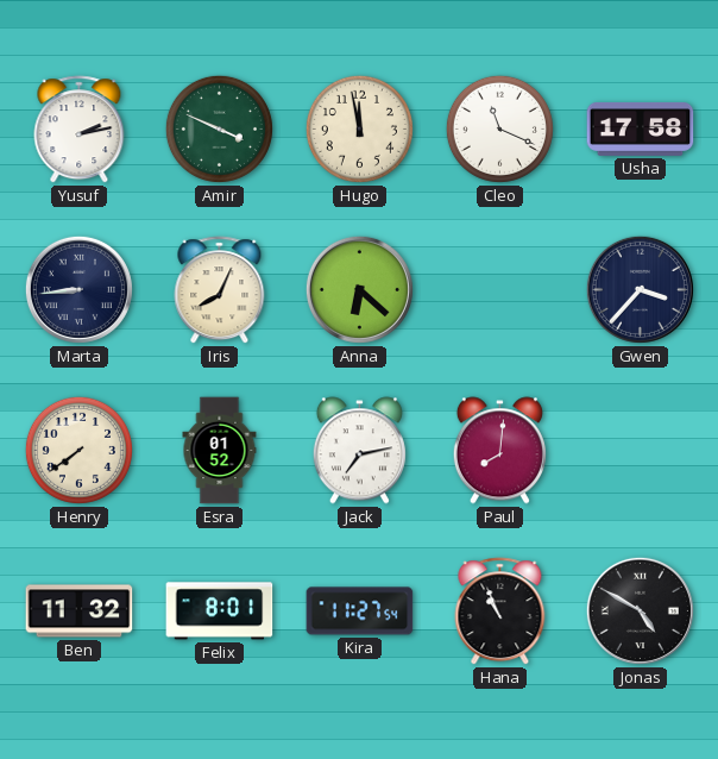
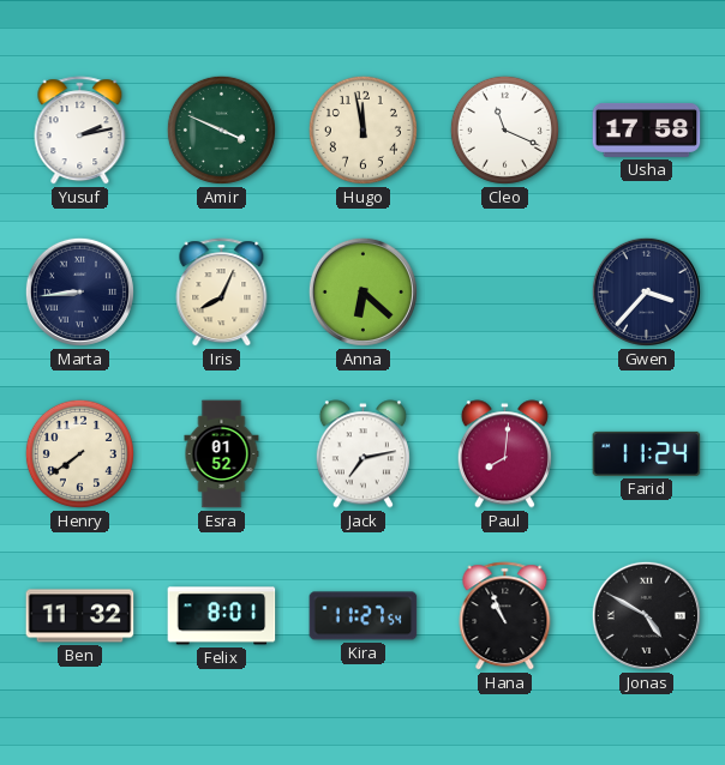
Farid: none -> 11:24
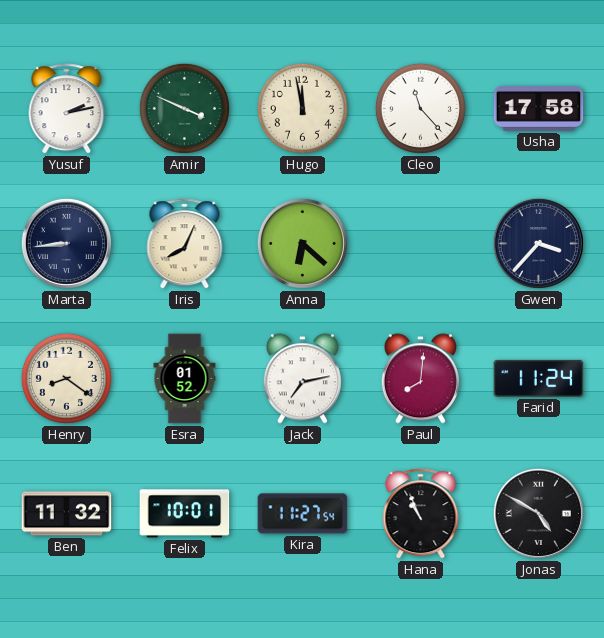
Cleo: 11:19 -> 11:23
Henry: 7:39 -> 8:21
Felix: 8:01 -> 10:01
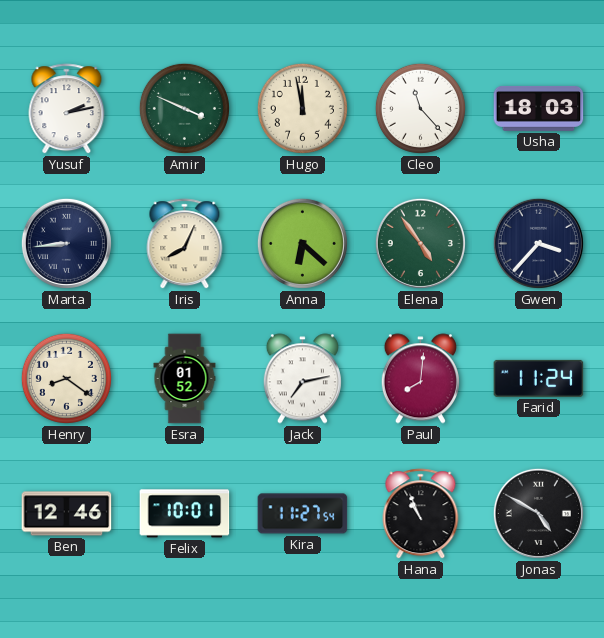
Usha: 17:58 -> 18:03
Elena: none -> 4:54
Ben: 11:32 -> 12:46
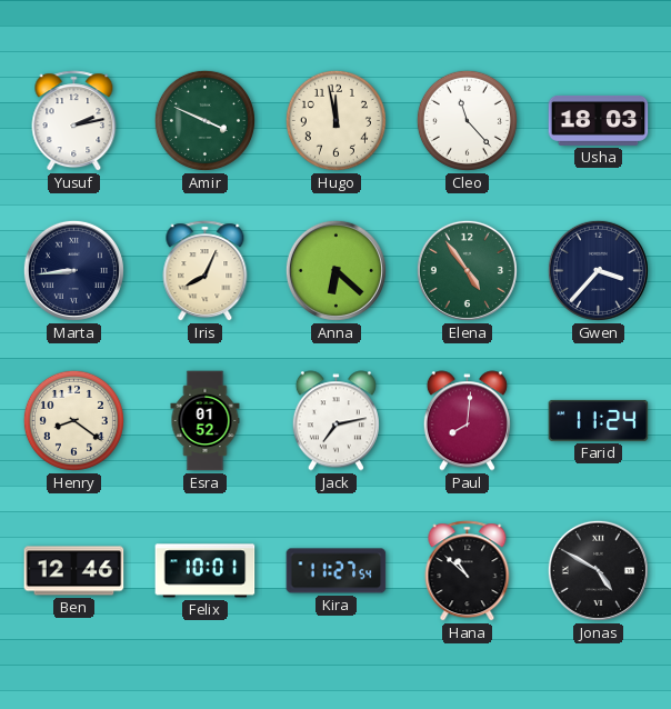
Hana: 10:56 -> 10:52
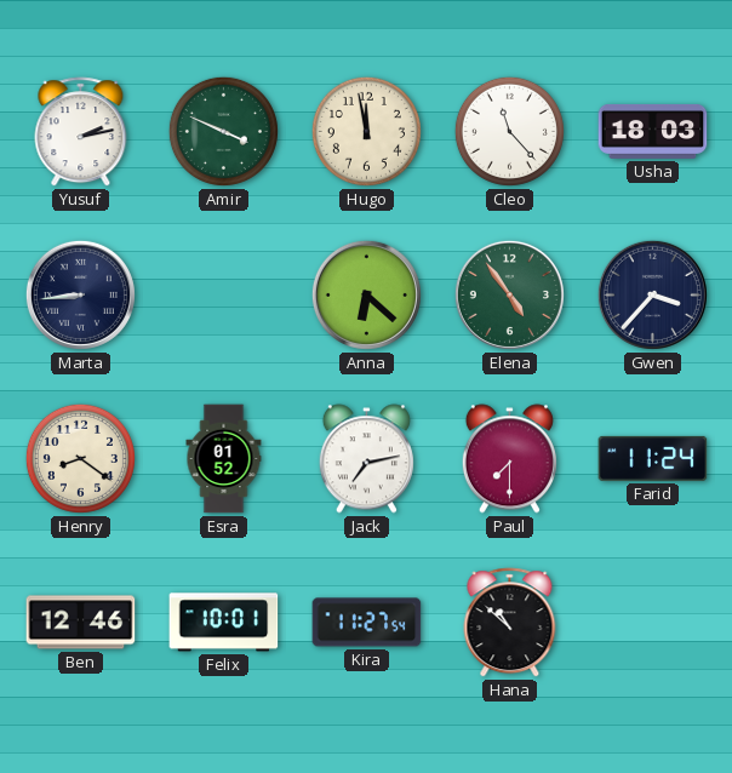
Iris: 8:04 -> none
Paul: 8:01 -> 7:30
Jonas: 4:50 -> none
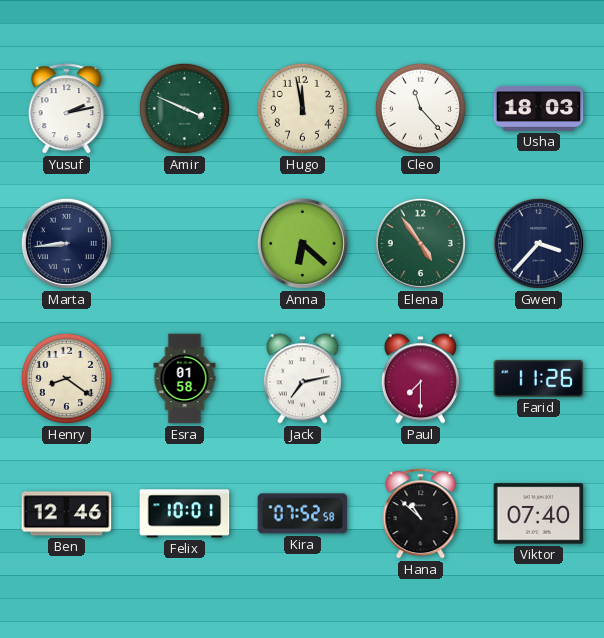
Esra: 01:52 -> 01:58
Farid: 11:24 -> 11:26
Kira: 11:27 -> 07:52
Viktor: none -> 07:40
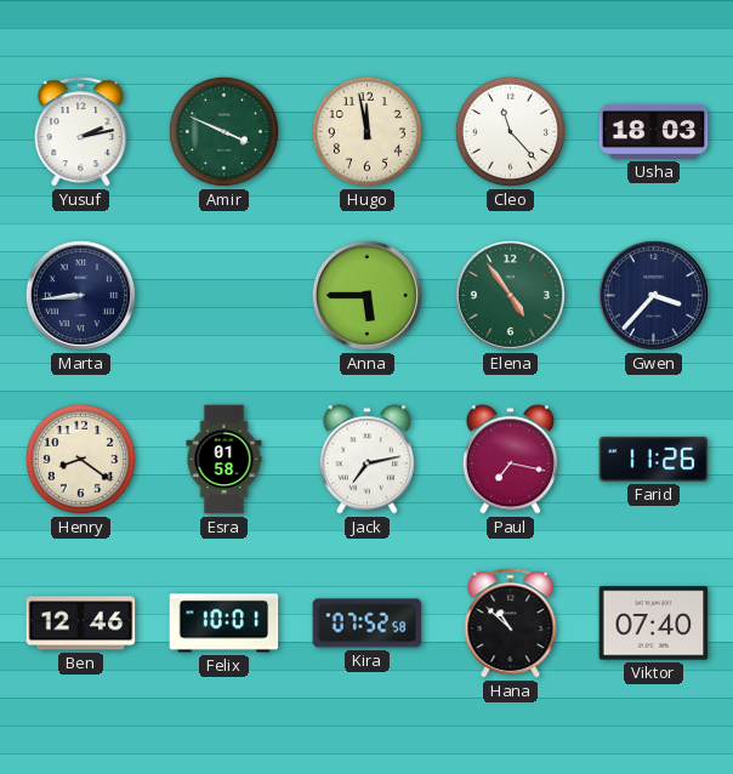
Anna: 6:22 -> 5:45
Paul: 7:30 -> 7:17
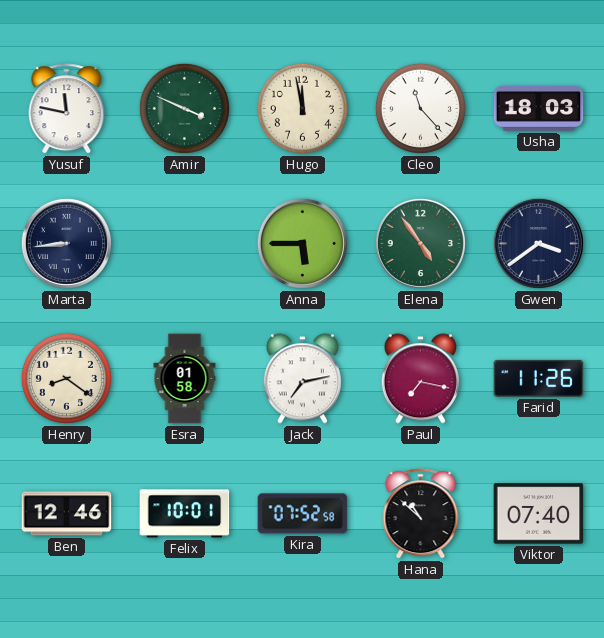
Yusuf: 2:13 -> 11:47
Gwen: 3:37 -> 3:39
